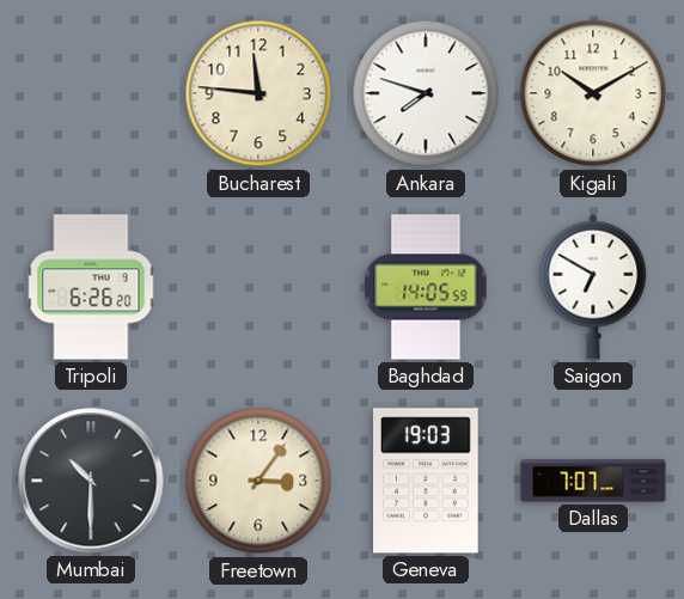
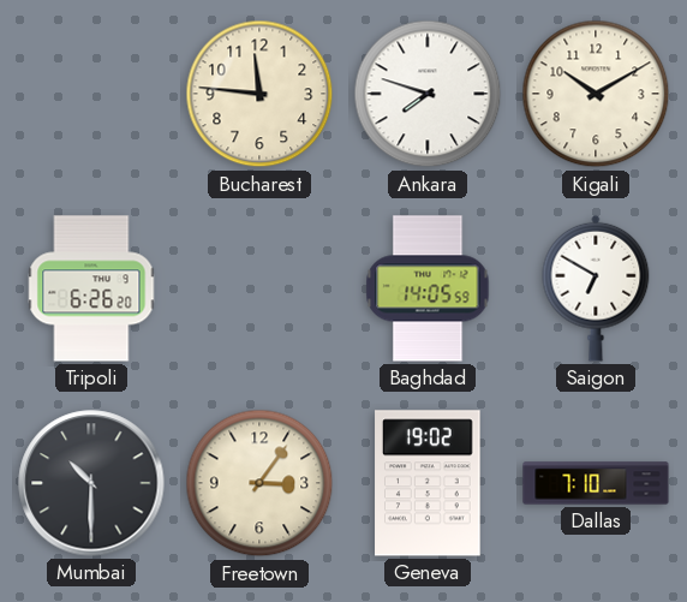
Geneva: 19:03 -> 19:02
Dallas: 7:07 -> 7:10
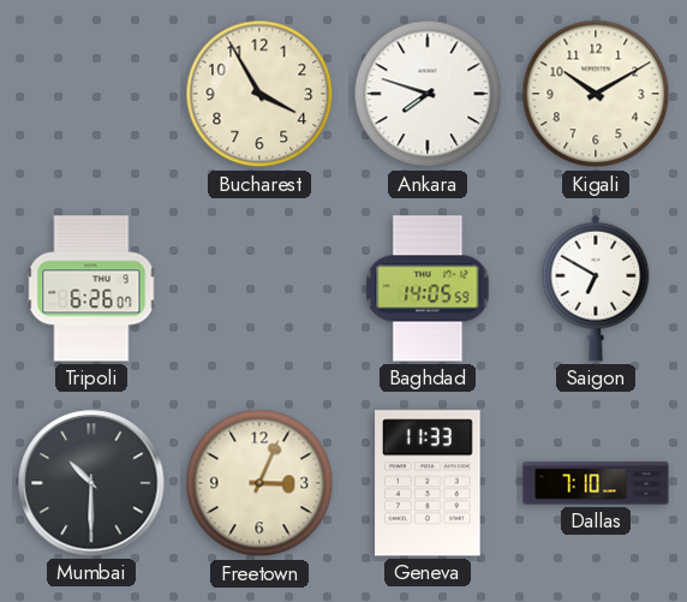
Bucharest: 11:46 -> 3:55
Tripoli: 6:26:20 -> 6:26:07
Freetown: 3:06 -> 3:04
Geneva: 19:02 -> 11:33
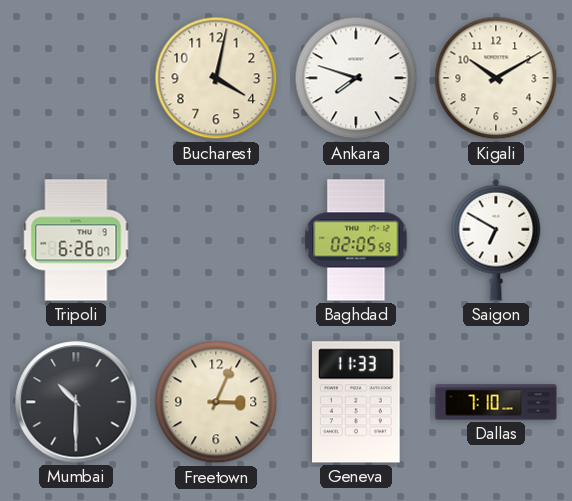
Bucharest: 3:55 -> 4:02
Baghdad: 14:05 -> 02:05
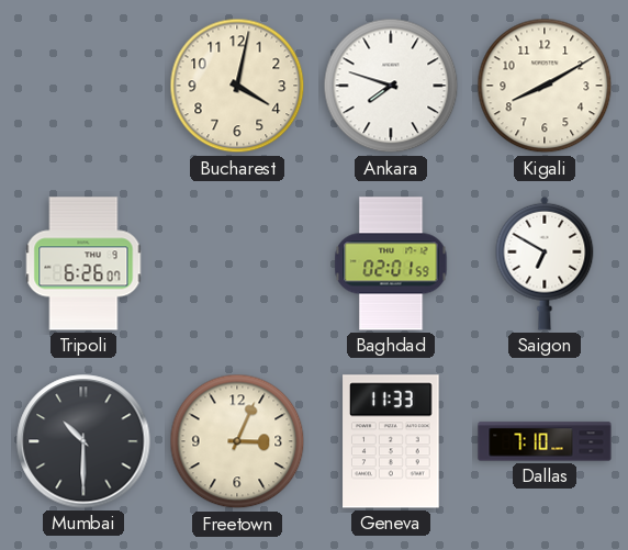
Kigali: 10:10 -> 8:10
Baghdad: 02:05 -> 02:01
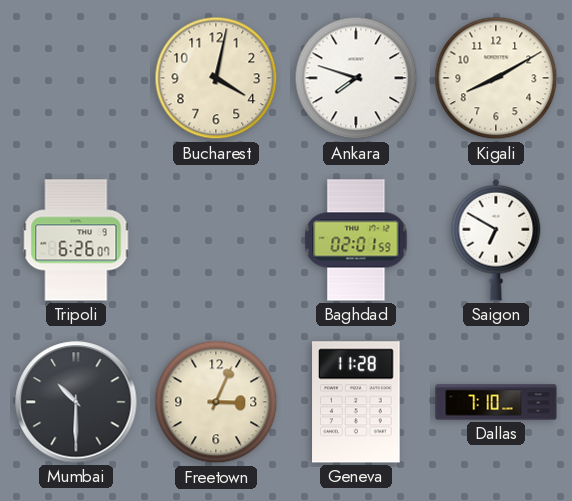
Geneva: 11:33 -> 11:28
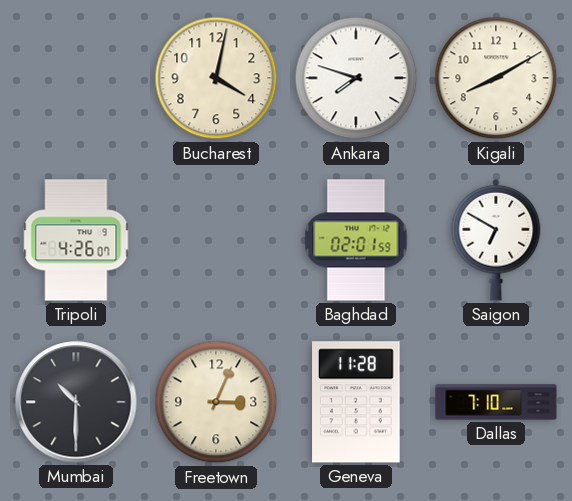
Tripoli: 6:26 -> 4:26
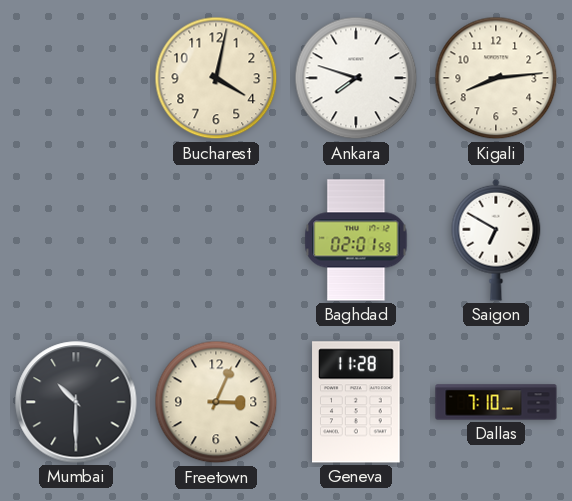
Kigali: 8:10 -> 8:14
Tripoli: 4:26 -> none
